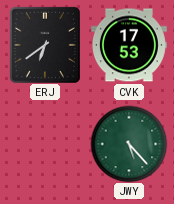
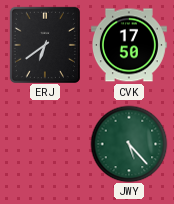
CVK: 17:53 -> 17:50
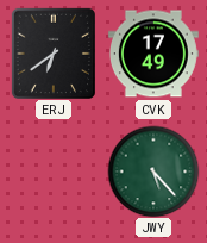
CVK: 17:50 -> 17:49
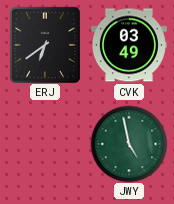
CVK: 17:49 -> 03:49
JWY: 5:23 -> 4:58
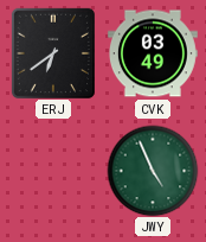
JWY: 4:58 -> 4:56
